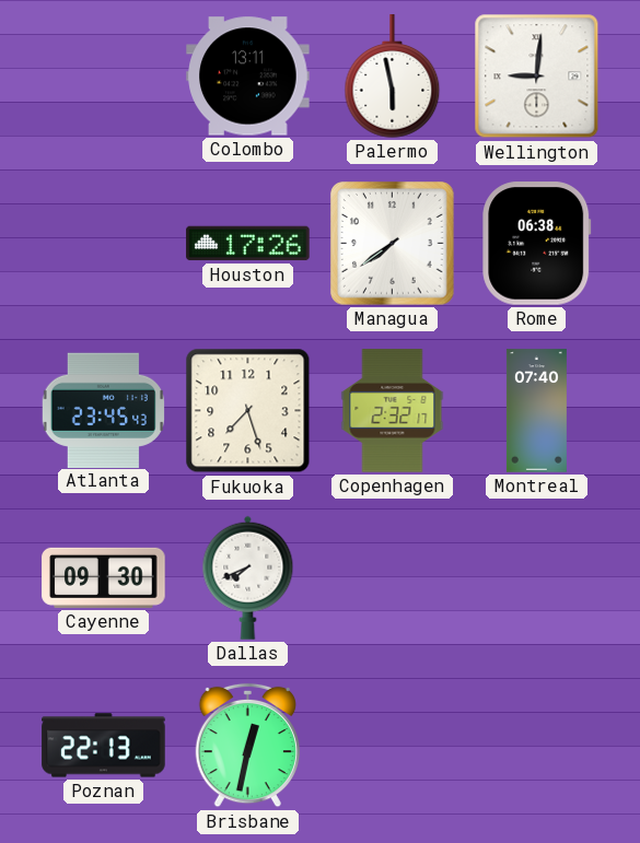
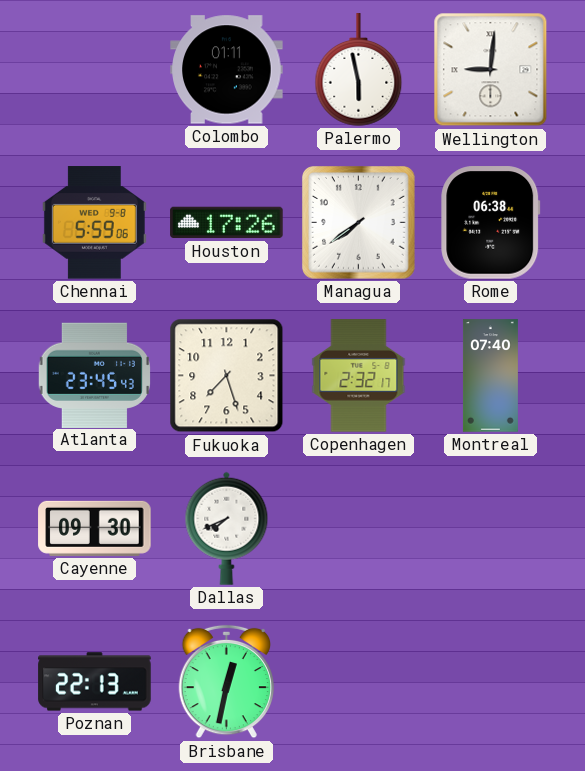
Colombo: 13:11 -> 01:11
Chennai: none -> 5:59
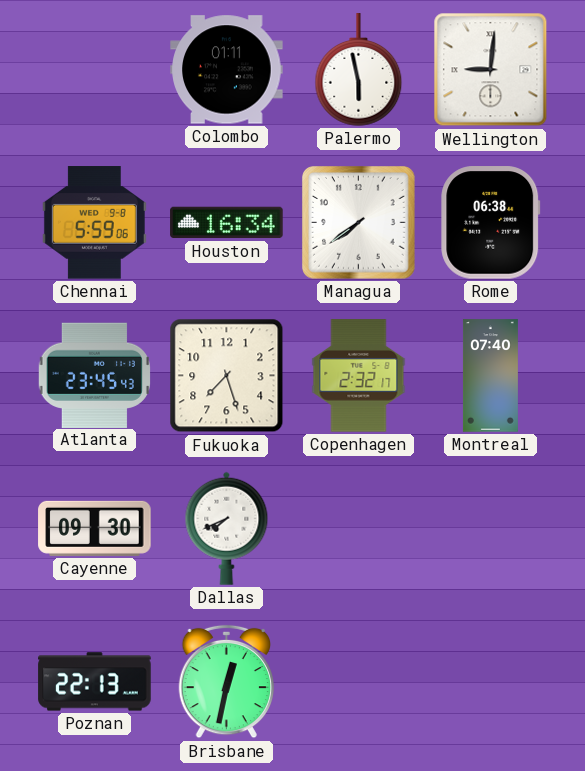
Houston: 17:26 -> 16:34
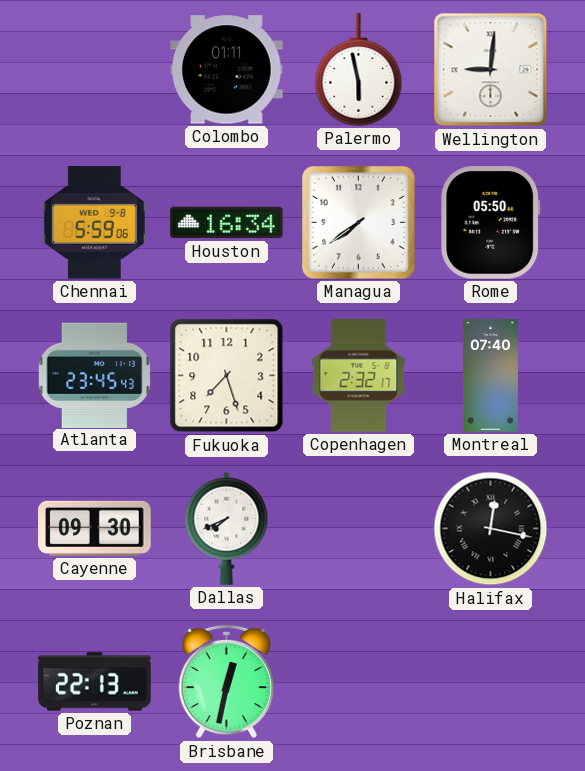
Rome: 06:38 -> 05:50
Halifax: none -> 12:17
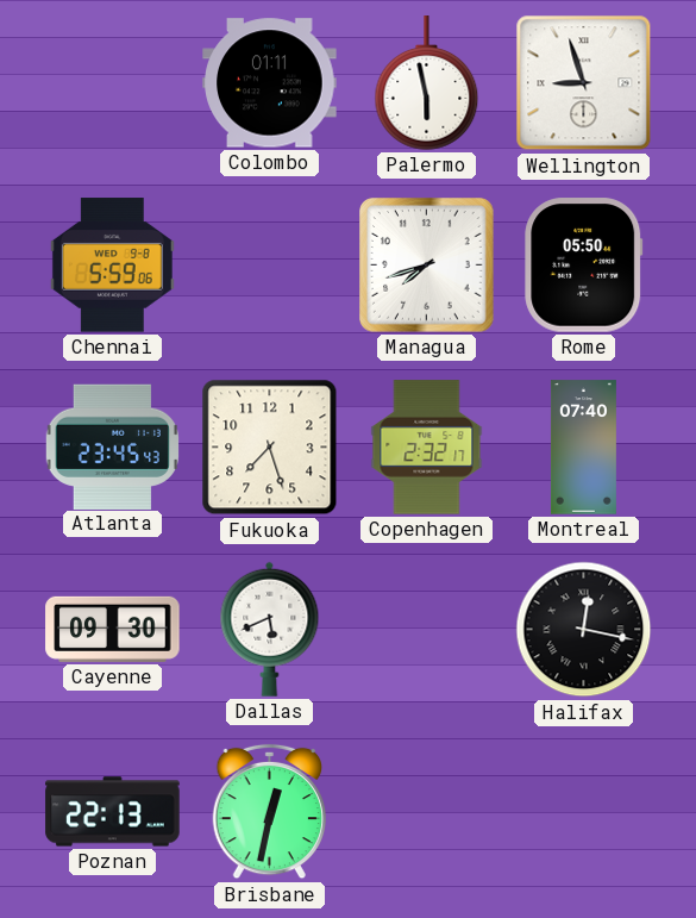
Wellington: 9:01 -> 8:57
Houston: 16:34 -> none
Managua: 7:39 -> 7:42
Dallas: 7:41 -> 5:41
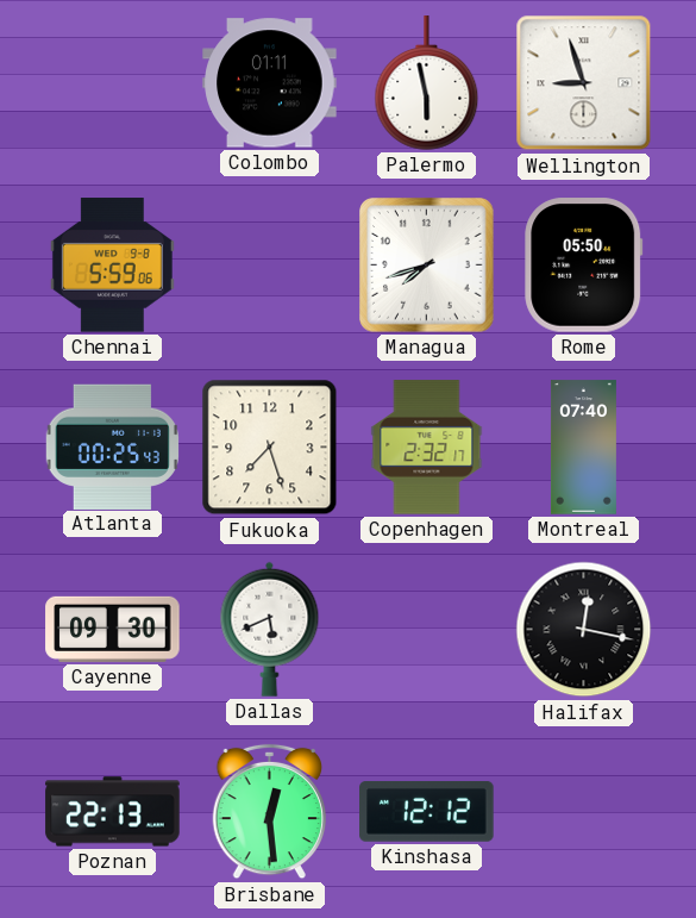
Atlanta: 23:45 -> 00:25
Brisbane: 12:32 -> 12:29
Kinshasa: none -> 12:12
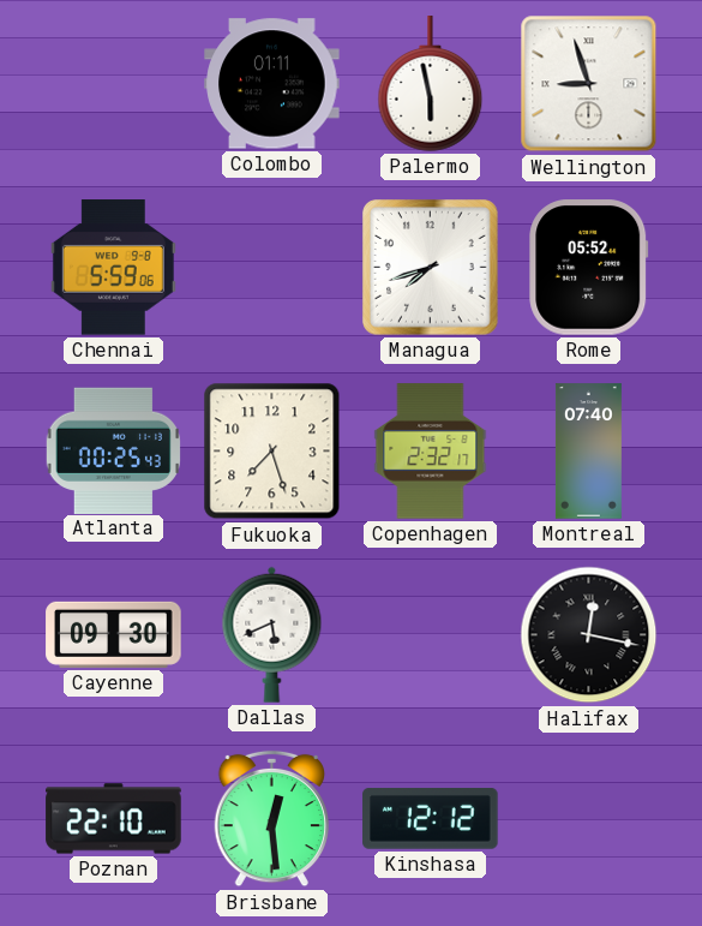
Rome: 05:50 -> 05:52
Poznan: 22:13 -> 22:10
